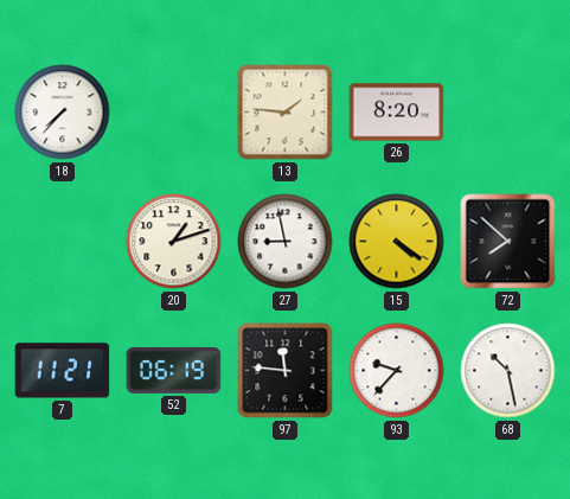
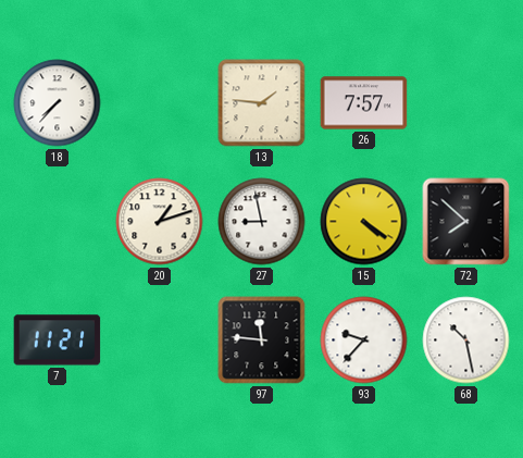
26: 8:20 -> 7:57
52: 06:19 -> none
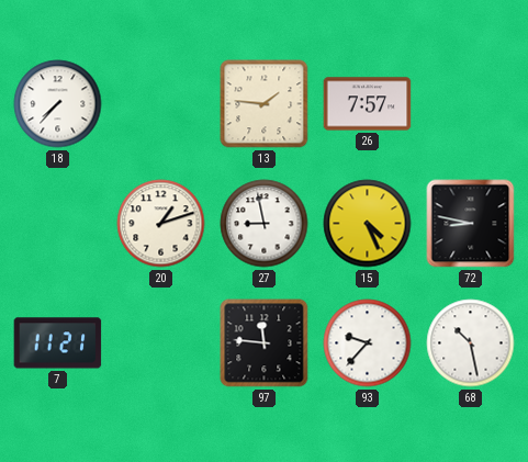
15: 4:21 -> 4:26
72: 7:52 -> 8:47
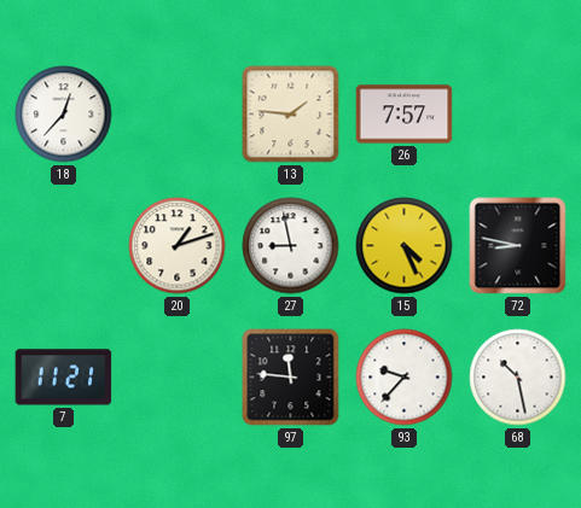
18: 7:37 -> 12:37
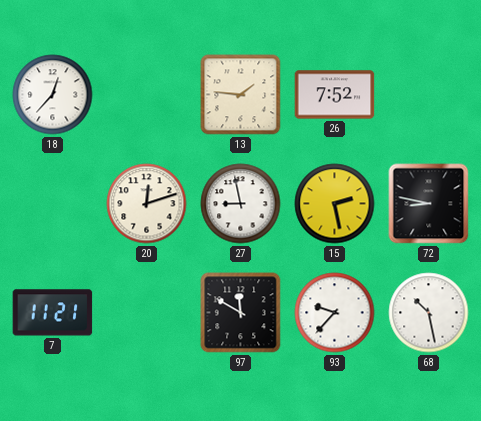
26: 7:57 -> 7:52
20: 1:12 -> 12:12
15: 4:26 -> 2:28
97: 11:46 -> 11:50
